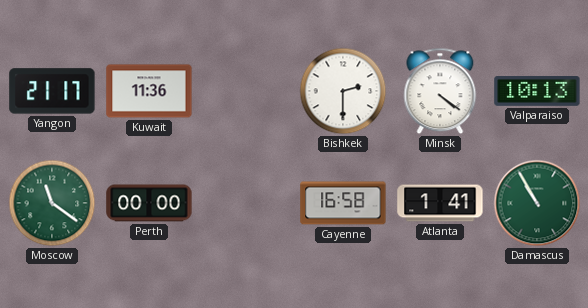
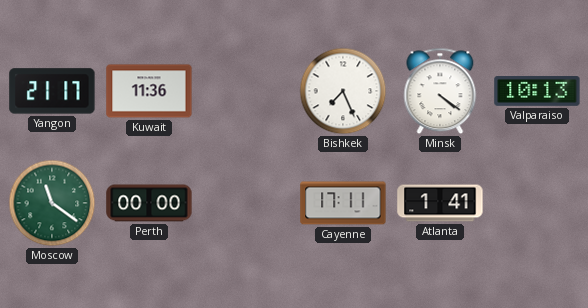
Bishkek: 2:30 -> 7:26
Cayenne: 16:58 -> 17:11
Damascus: 10:55 -> none
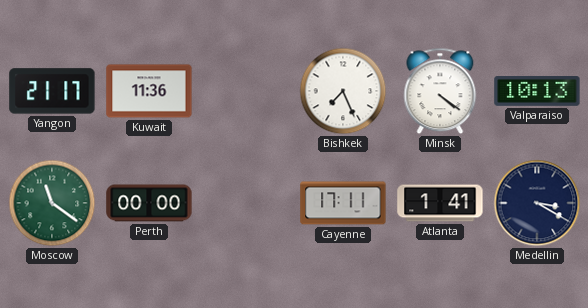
Medellin: none -> 3:20
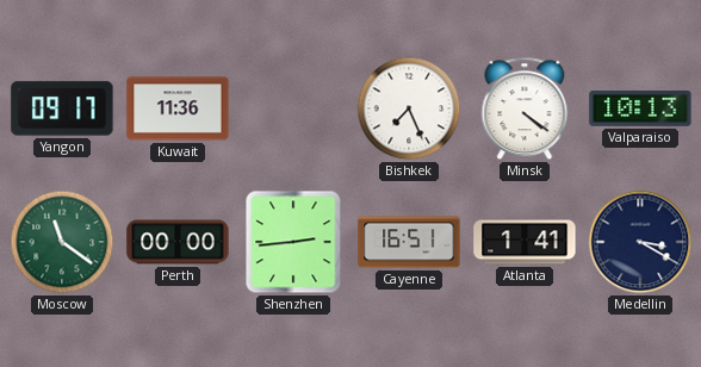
Yangon: 21:17 -> 09:17
Shenzhen: none -> 2:44
Cayenne: 17:11 -> 16:51
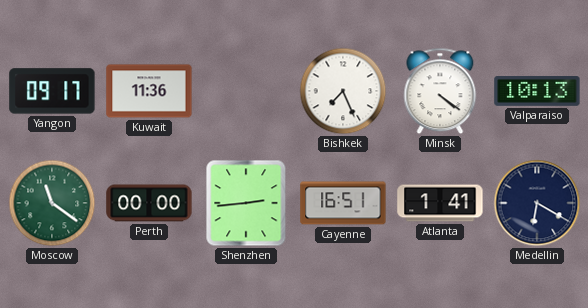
Medellin: 3:20 -> 6:20
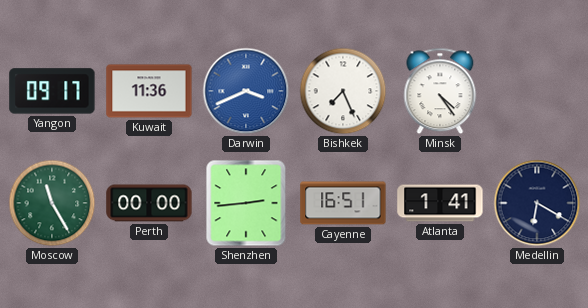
Darwin: none -> 3:41
Minsk: 4:21 -> 4:24
Valparaiso: 10:13 -> none
Moscow: 11:21 -> 11:25
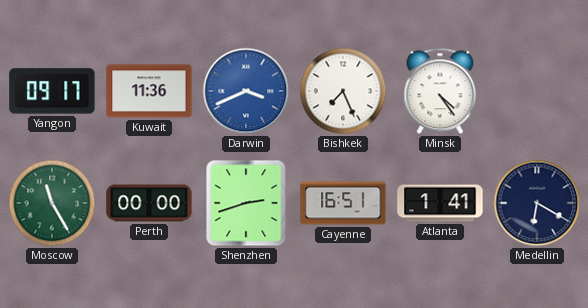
Shenzhen: 2:44 -> 2:42
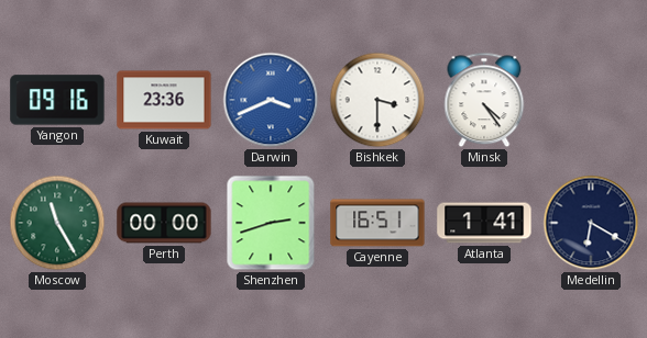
Yangon: 09:17 -> 09:16
Kuwait: 11:36 -> 23:36
Bishkek: 7:26 -> 3:30
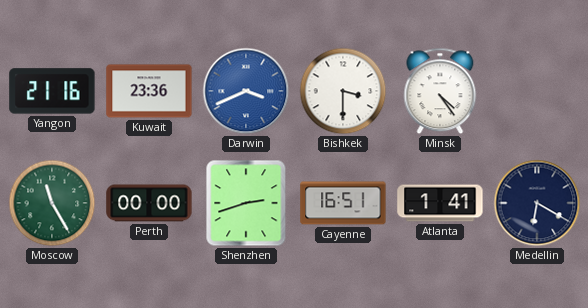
Yangon: 09:16 -> 21:16
